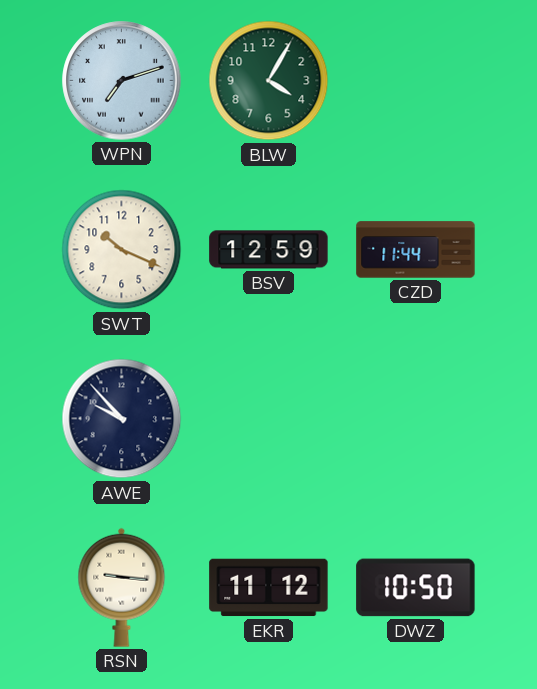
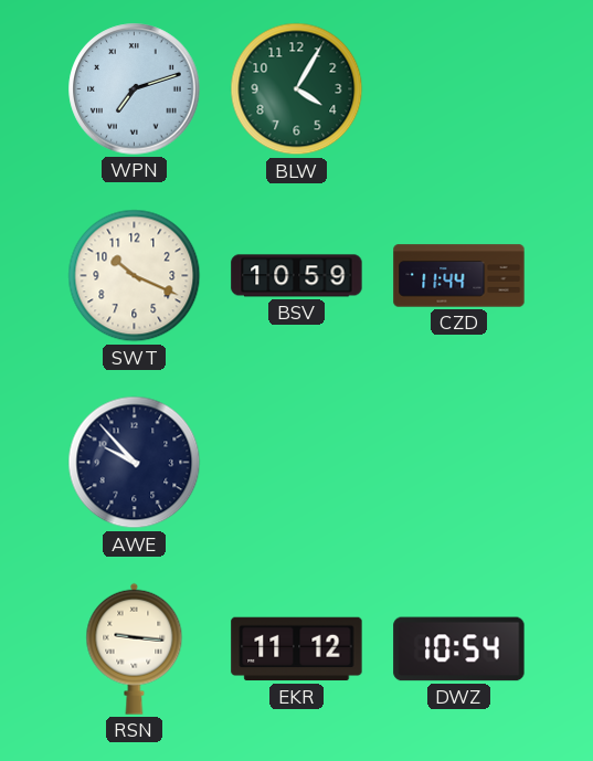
BSV: 12:59 -> 10:59
DWZ: 10:50 -> 10:54
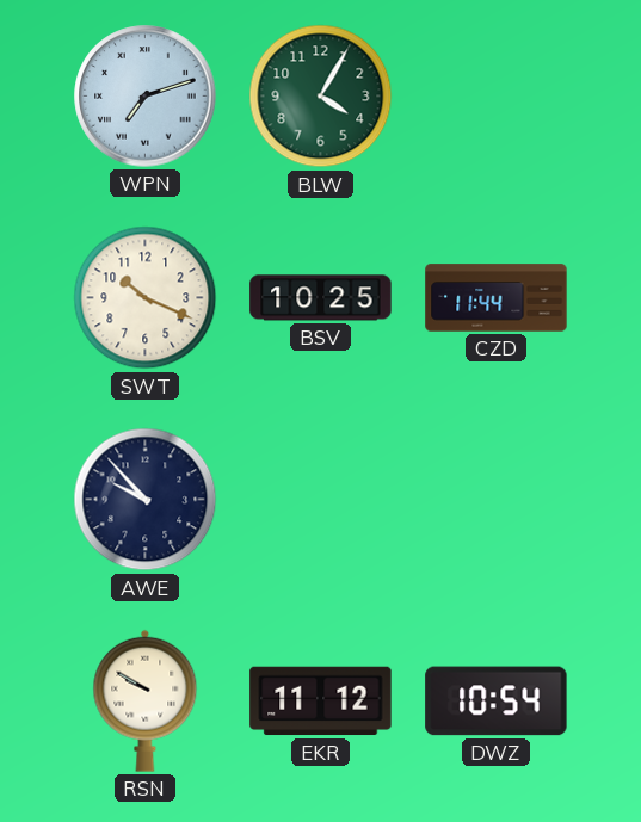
BSV: 10:59 -> 10:25
RSN: 9:16 -> 9:50
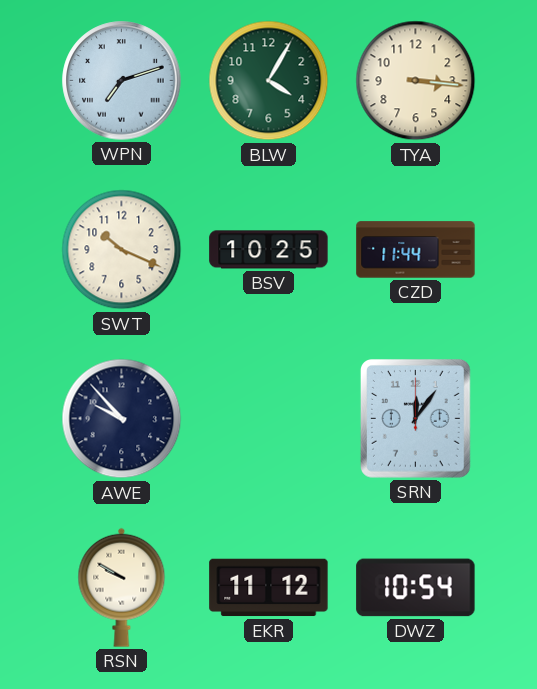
TYA: none -> 3:16
SRN: none -> 12:06
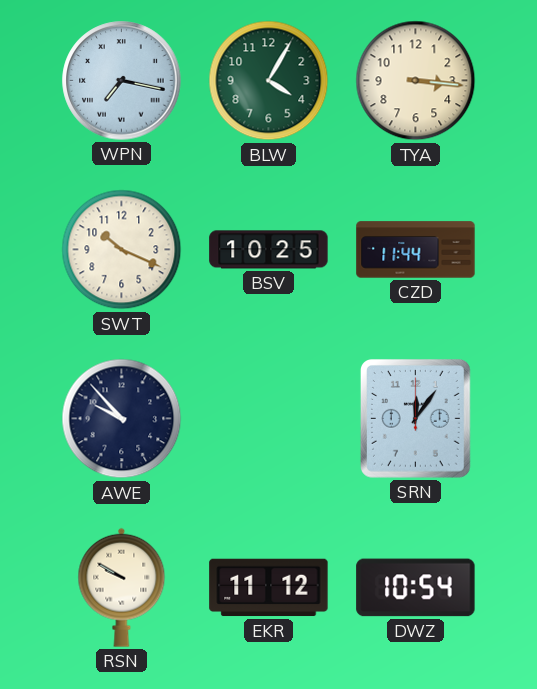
WPN: 7:12 -> 7:17
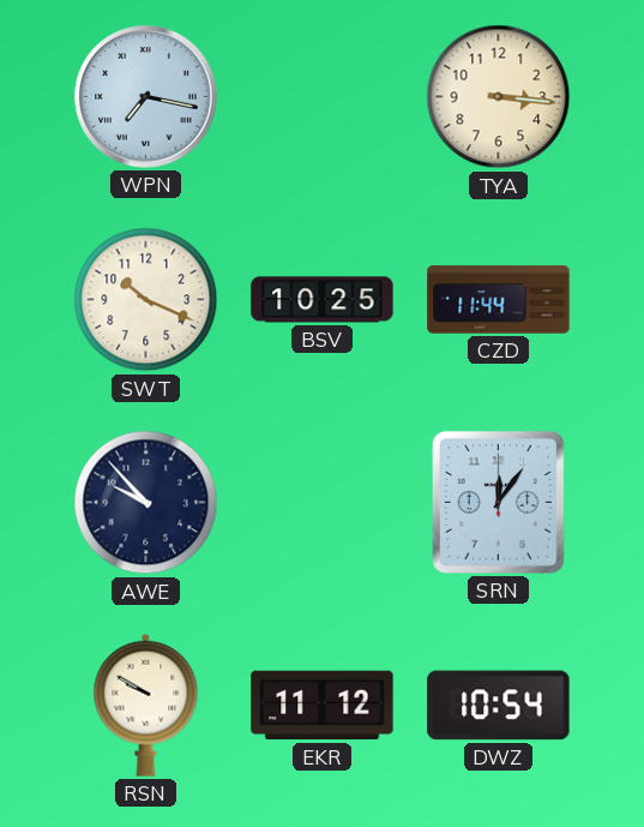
BLW: 4:05 -> none
